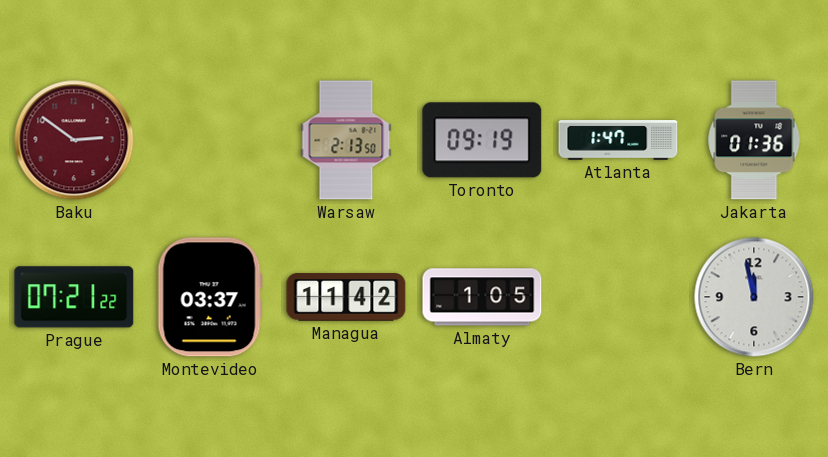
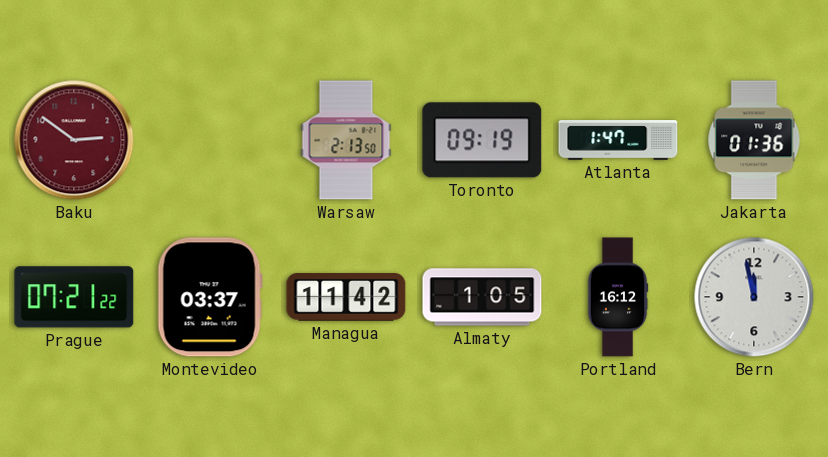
Portland: none -> 16:12
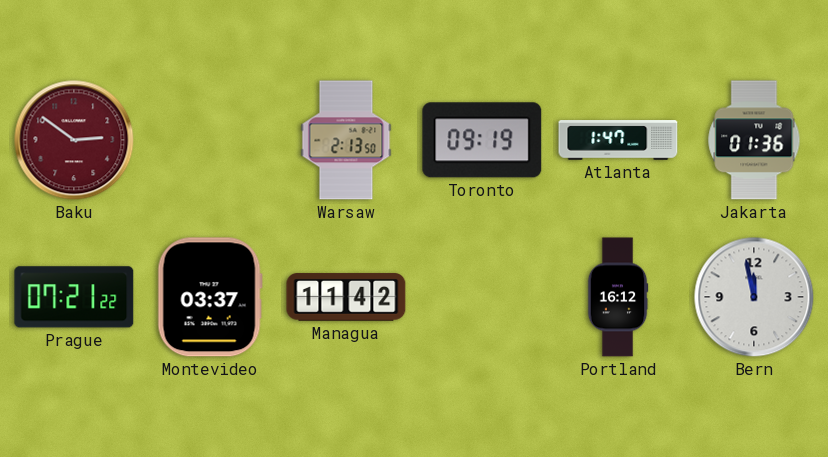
Almaty: 1:05 -> none
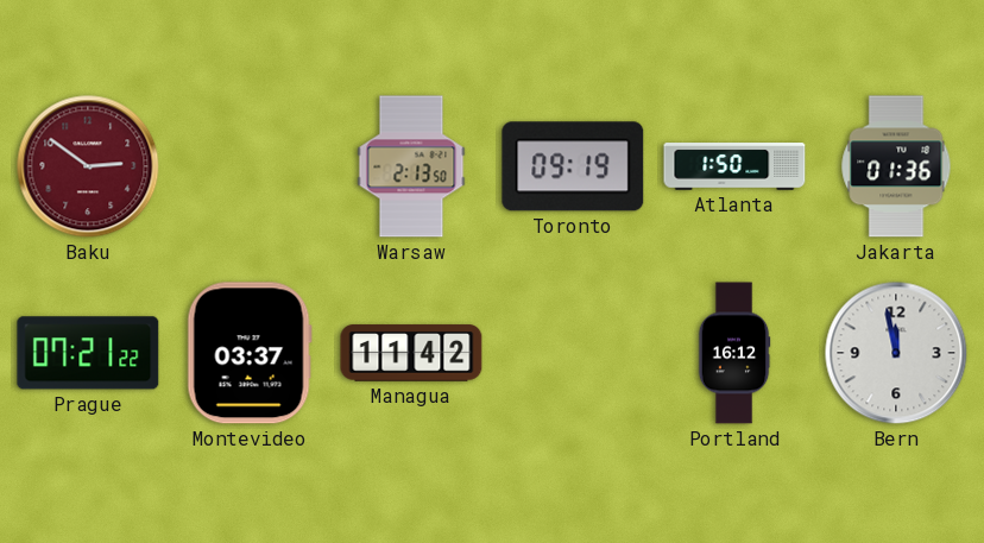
Atlanta: 1:47 -> 1:50
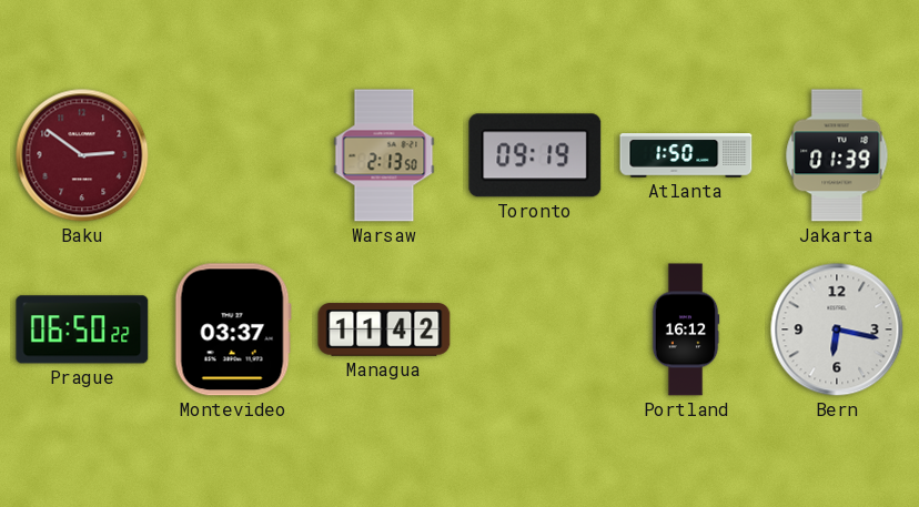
Jakarta: 01:36 -> 01:39
Prague: 07:21 -> 06:50
Bern: 11:58 -> 6:17
